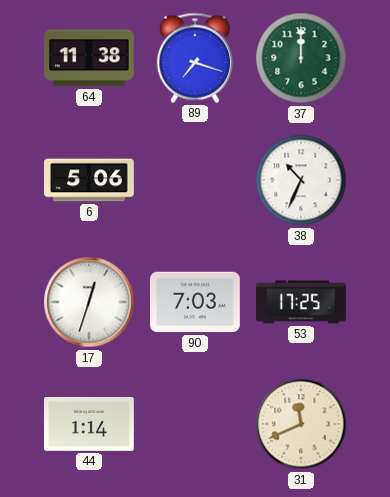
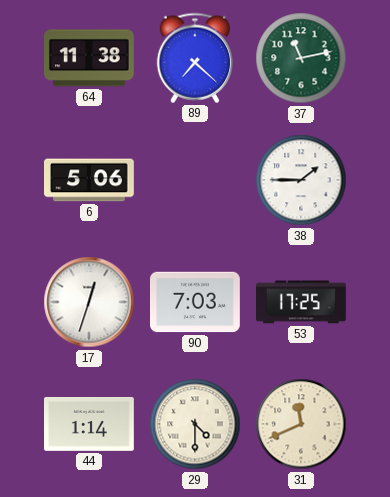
89: 7:18 -> 7:22
37: 12:00 -> 11:13
38: 10:34 -> 1:45
29: none -> 4:30
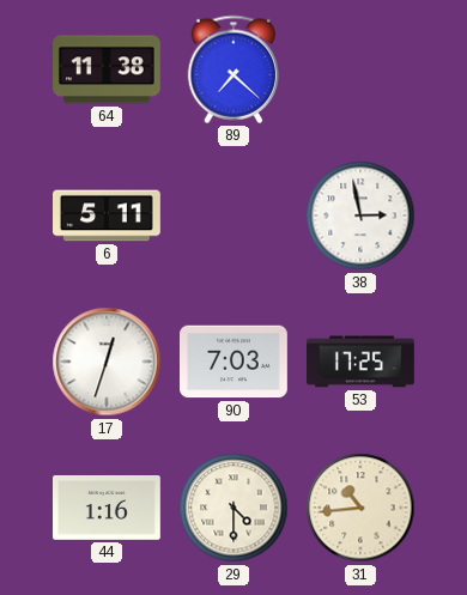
37: 11:13 -> none
6: 5:06 -> 5:11
38: 1:45 -> 2:58
44: 1:14 -> 1:16
31: 11:41 -> 10:44
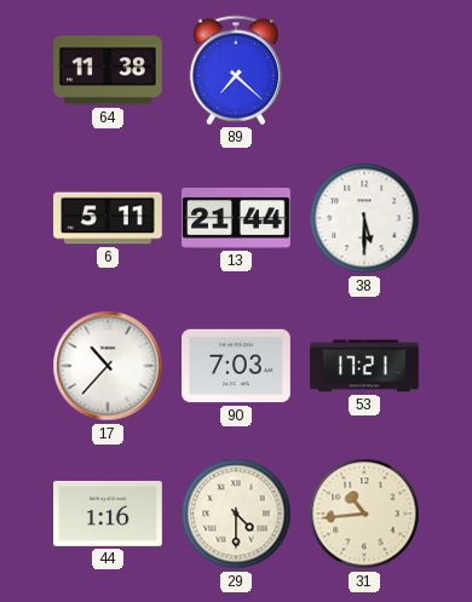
13: none -> 21:44
38: 2:58 -> 5:30
17: 12:33 -> 10:37
53: 17:25 -> 17:21
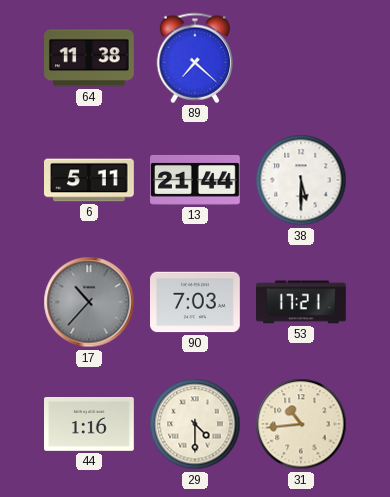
17 dial: white -> grey
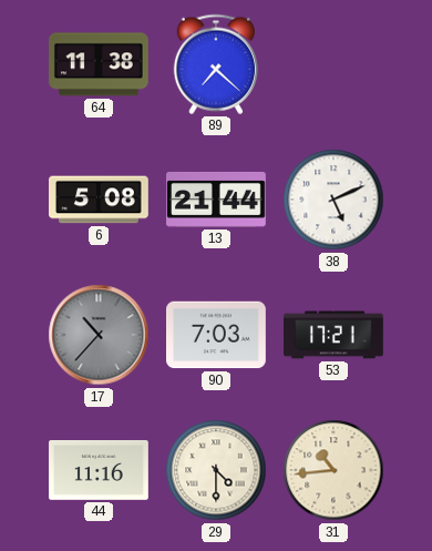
6: 5:11 -> 5:08
38: 5:30 -> 5:11
44: 1:16 -> 11:16
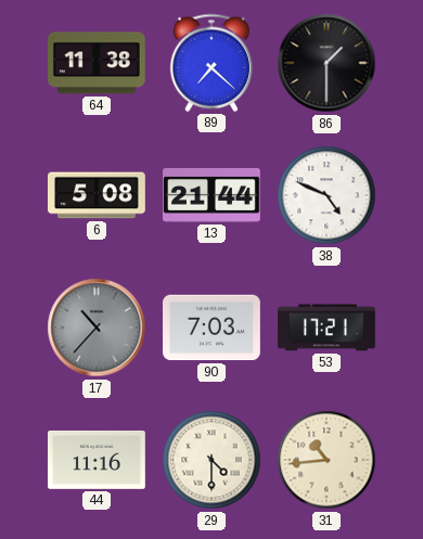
86: none -> 1:30
38: 5:11 -> 4:49
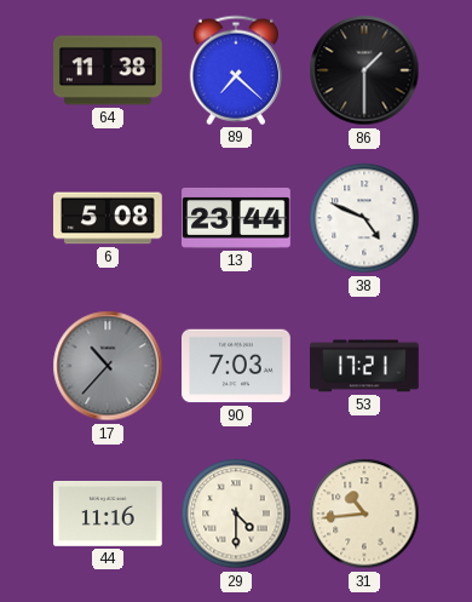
13: 21:44 -> 23:44
